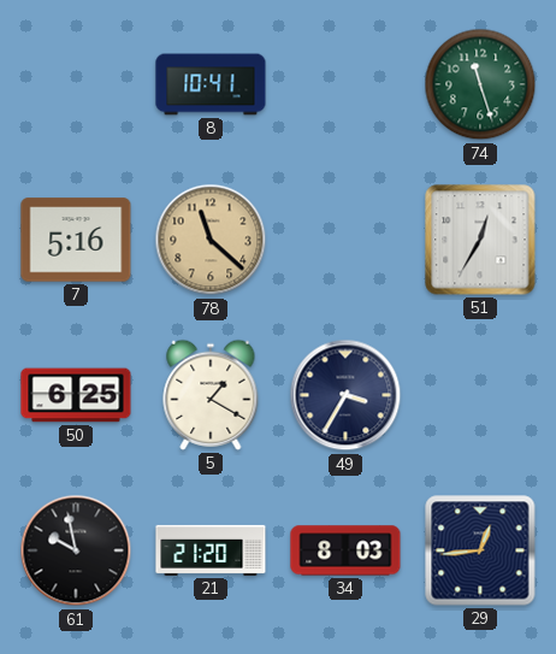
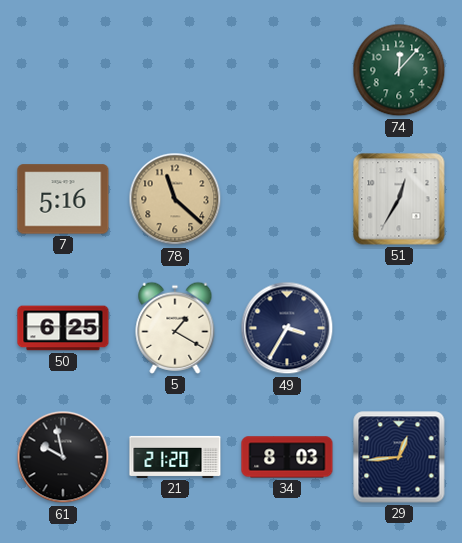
8: 10:41 -> none
74: 11:27 -> 12:07
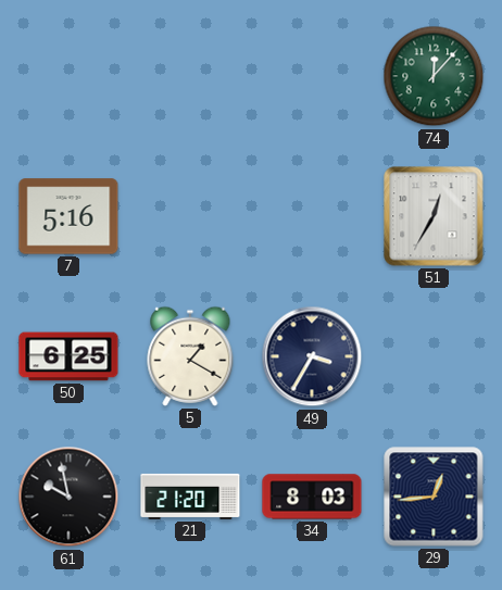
78: 11:22 -> none
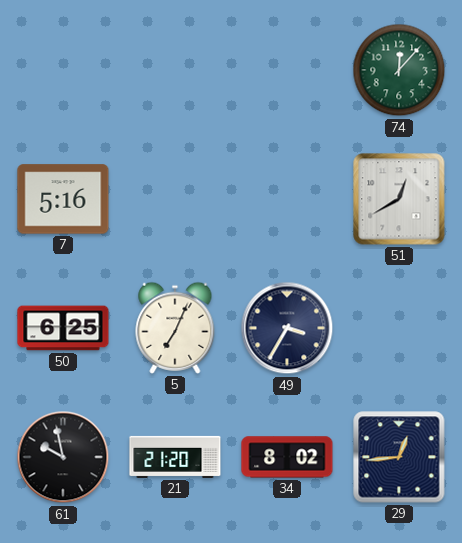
51: 12:35 -> 12:40
5: 1:20 -> 7:04
34: 8:03 -> 8:02
